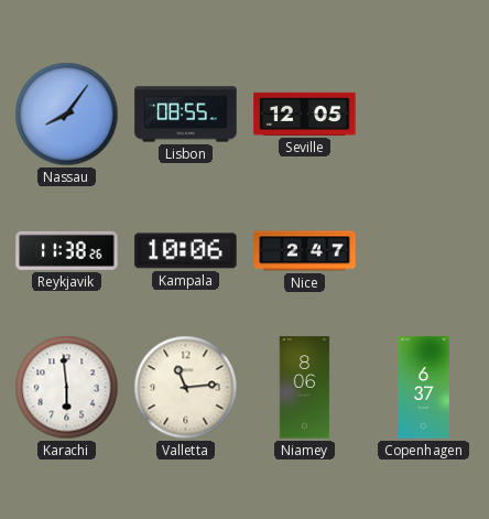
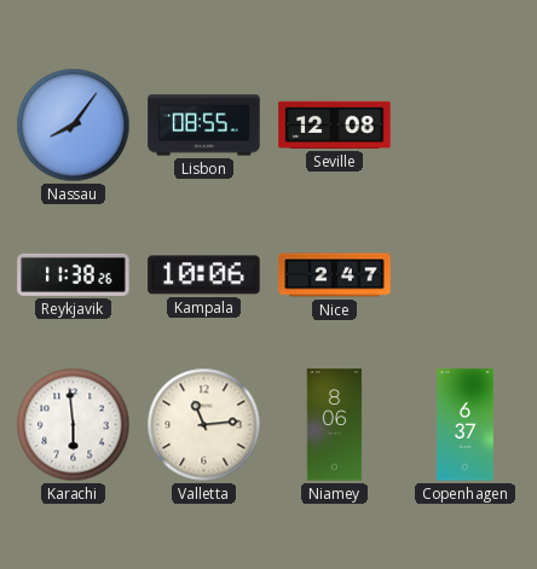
Seville: 12:05 -> 12:08
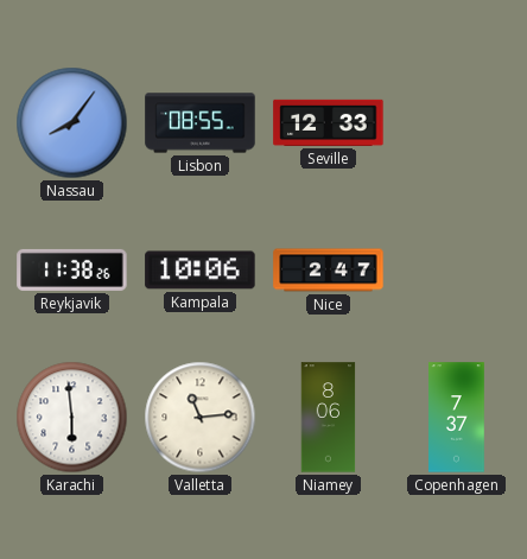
Seville: 12:08 -> 12:33
Copenhagen: 6:37 -> 7:37
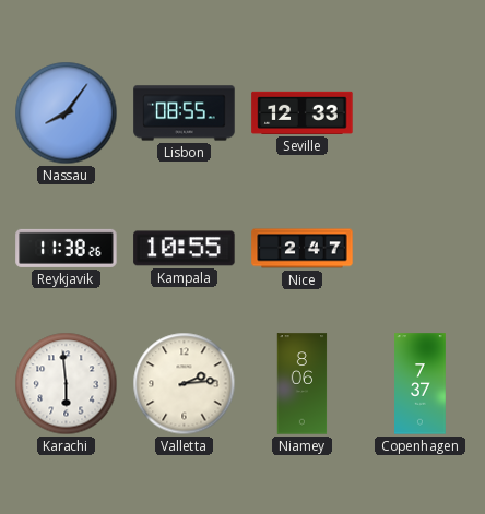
Kampala: 10:06 -> 10:55
Valletta: 11:14 -> 2:14
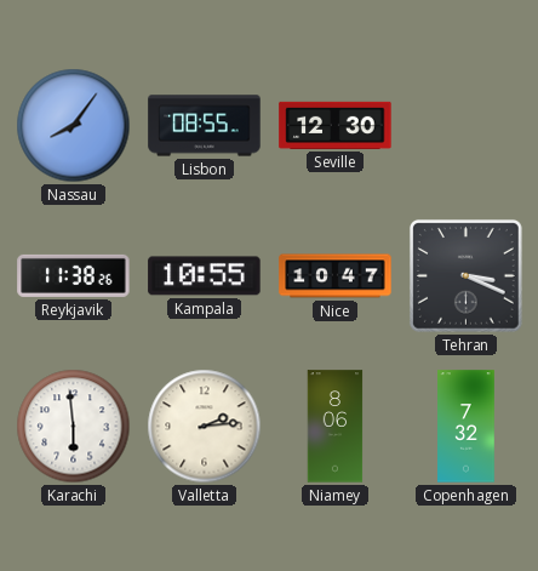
Seville: 12:33 -> 12:30
Nice: 2:47 -> 10:47
Tehran: none -> 3:19
Copenhagen: 7:37 -> 7:32
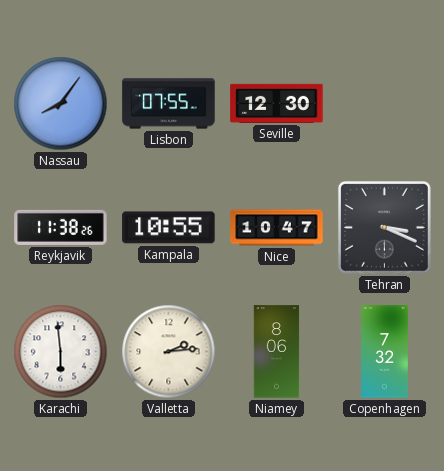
Lisbon: 08:55 -> 07:55
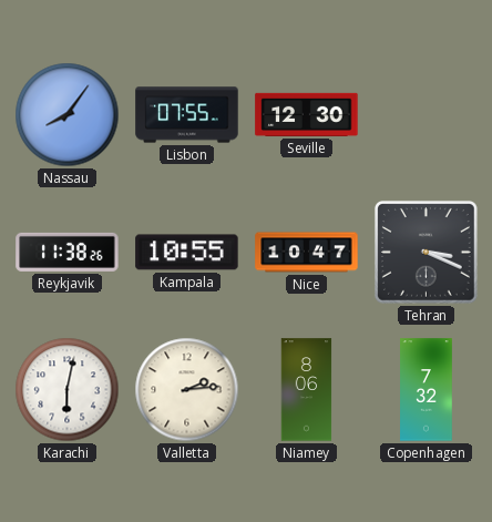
Karachi: 5:59 -> 6:02
